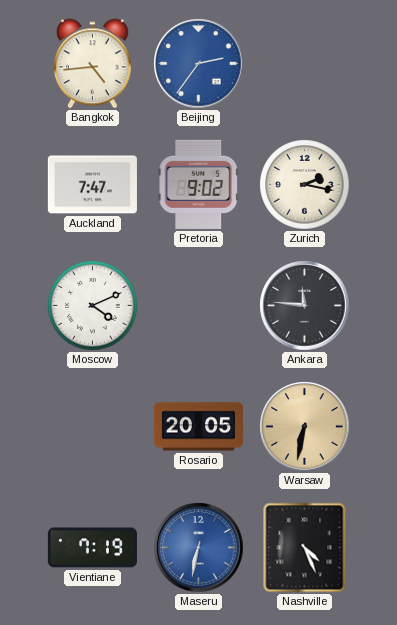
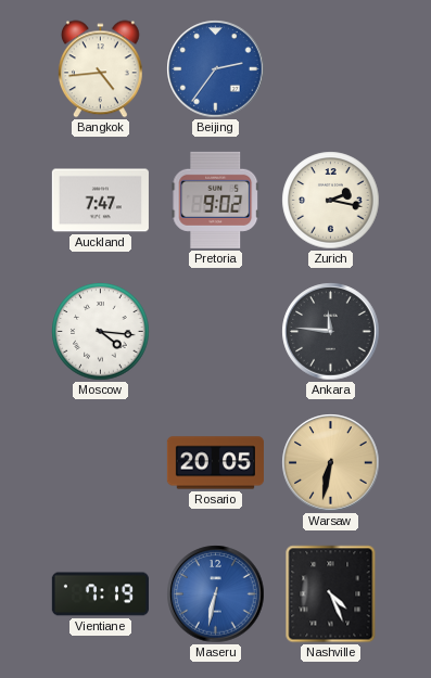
Moscow: 4:11 -> 4:16
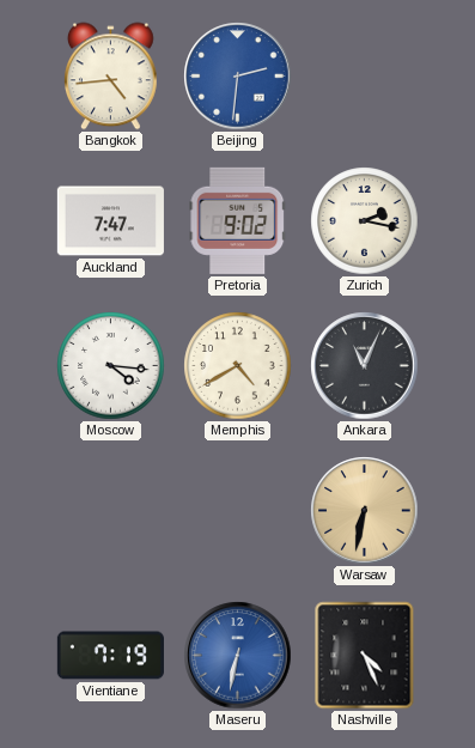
Beijing: 2:36 -> 2:31
Memphis: none -> 4:40
Ankara: 11:46 -> 11:04
Rosario: 20:05 -> none
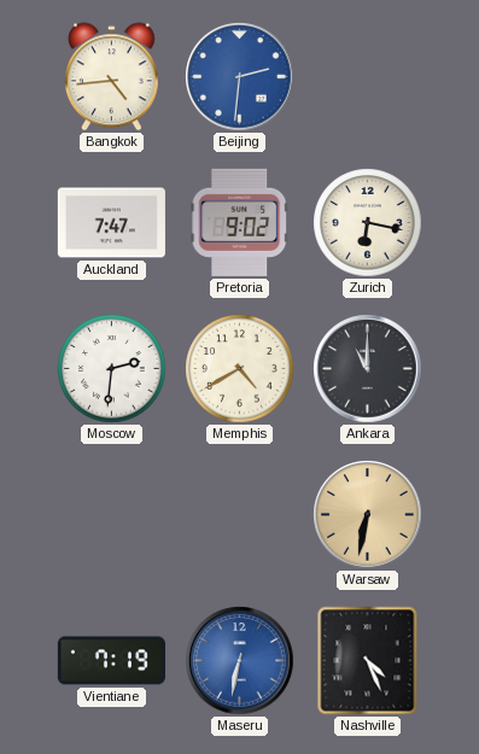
Zurich: 2:17 -> 6:17
Moscow: 4:16 -> 2:31
Ankara: 11:04 -> 11:00
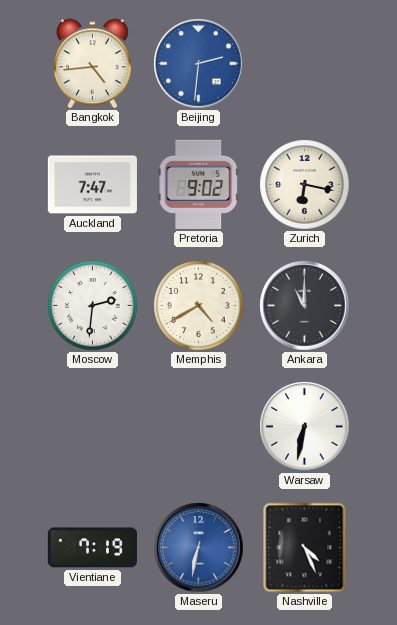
Warsaw dial: champagne -> white
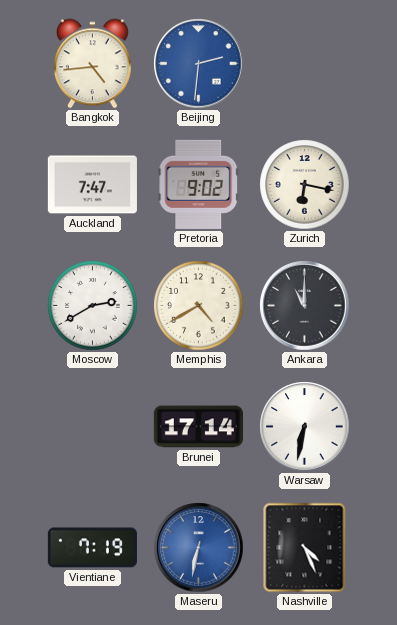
Moscow: 2:31 -> 2:40
Brunei: none -> 17:14
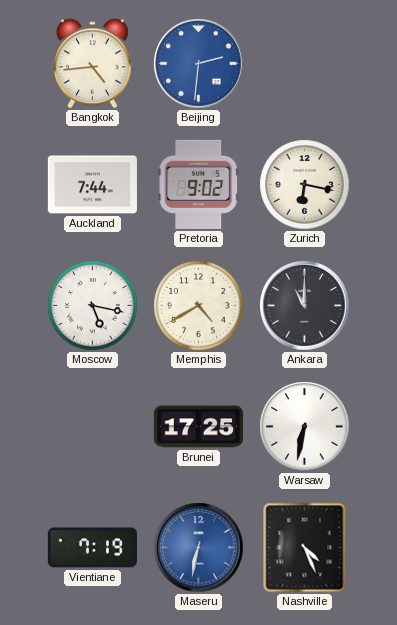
Auckland: 7:47 -> 7:44
Moscow: 2:40 -> 5:17
Brunei: 17:14 -> 17:25
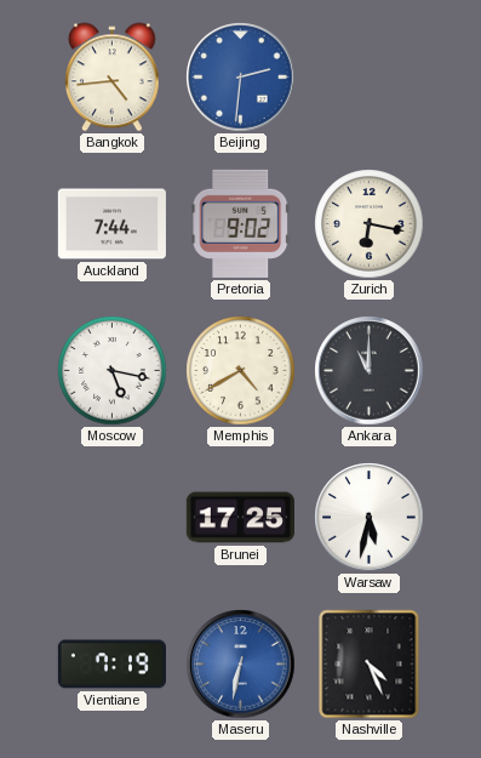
Warsaw: 6:32 -> 5:32
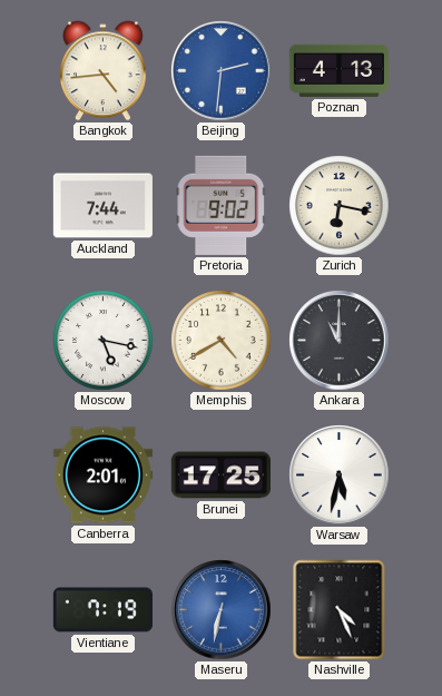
Poznan: none -> 4:13
Canberra: none -> 2:01
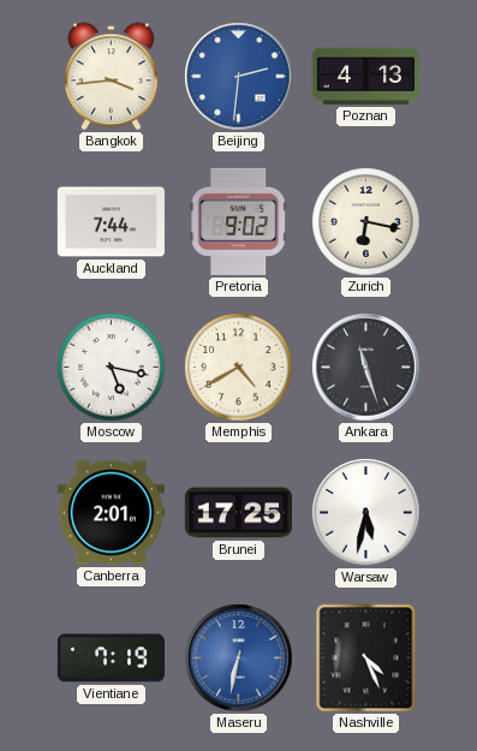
Bangkok: 4:44 -> 3:44
Ankara: 11:00 -> 11:27
